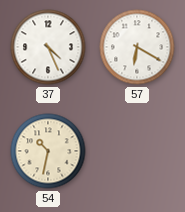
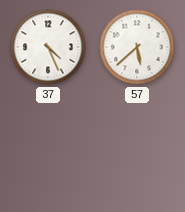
57: 6:20 -> 5:38
54: 10:32 -> none
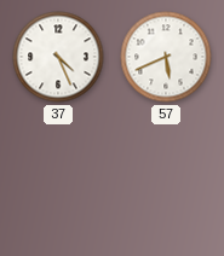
57: 5:38 -> 5:41
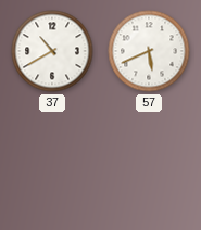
37: 4:26 -> 10:40
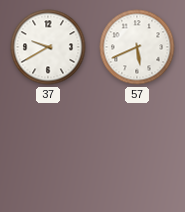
37: 10:40 -> 9:40
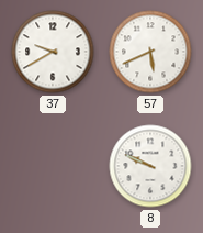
8: none -> 9:49
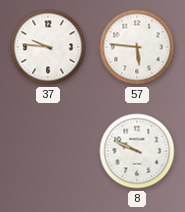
37: 9:40 -> 9:46
57: 5:41 -> 5:46
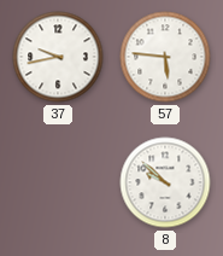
37: 9:46 -> 9:43
8: 9:49 -> 9:52
